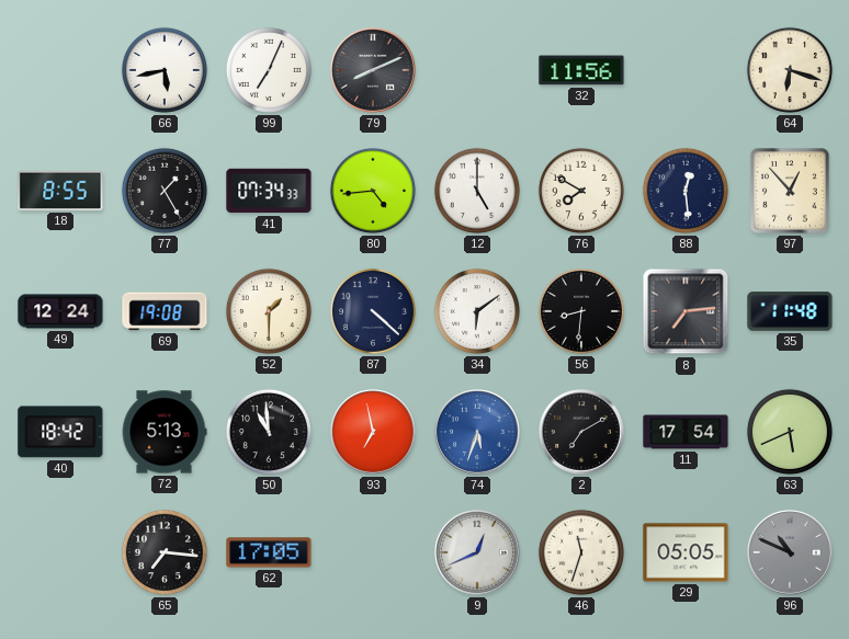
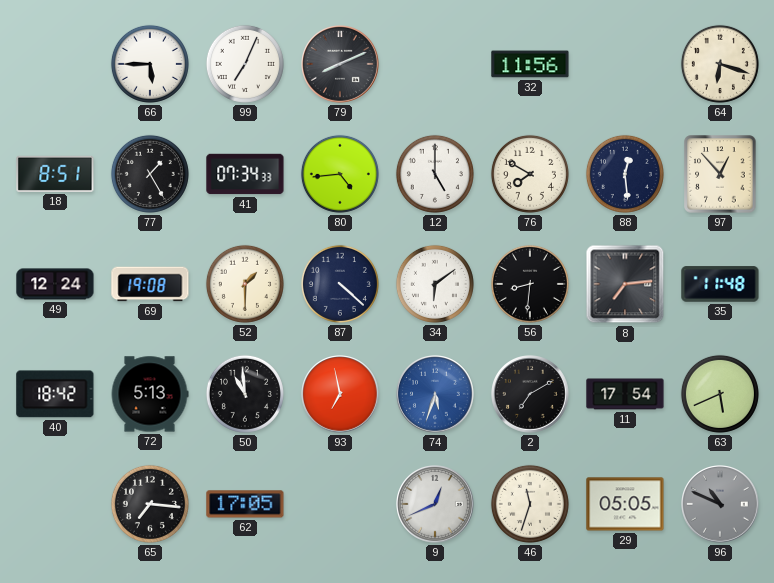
66: 5:43 -> 5:45
18: 8:55 -> 8:51
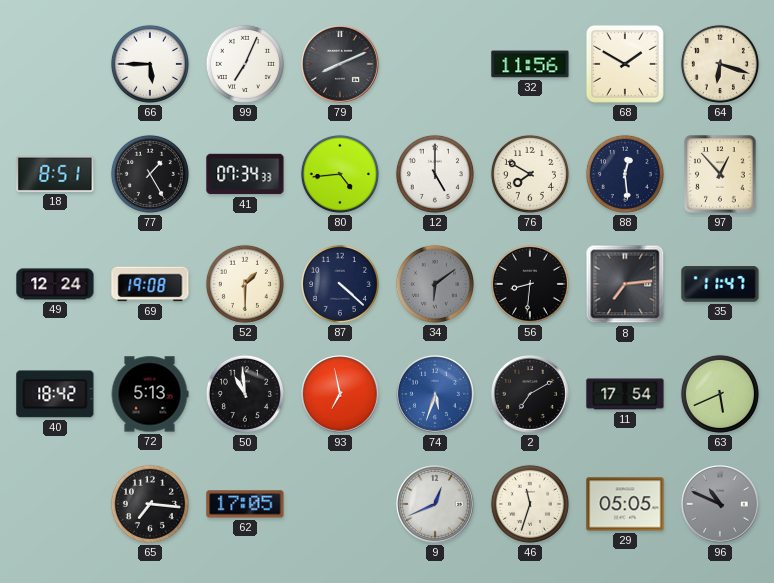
68: none -> 1:50
34 dial: white -> grey
35: 11:48 -> 11:47
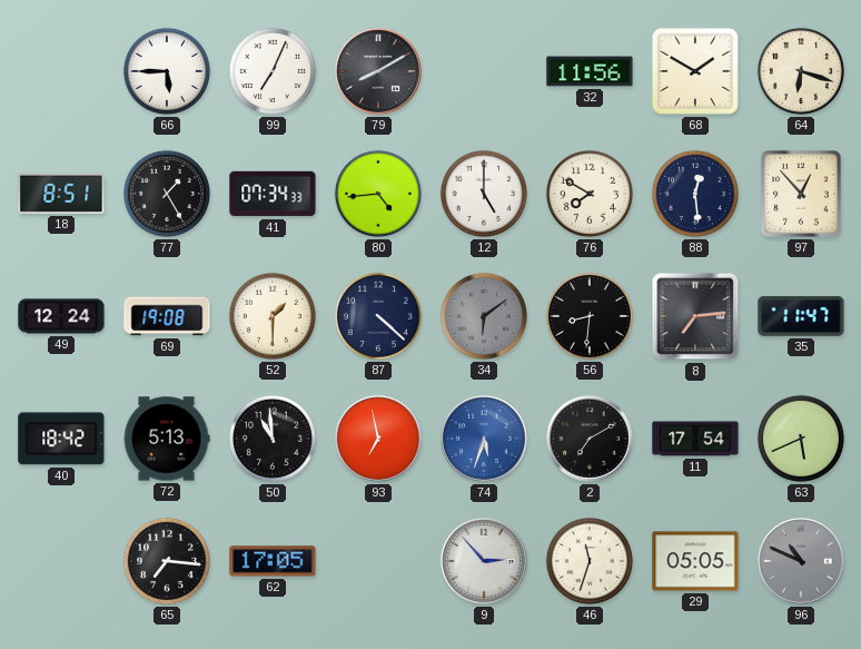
79: 8:11 -> 8:10
9: 12:41 -> 2:53
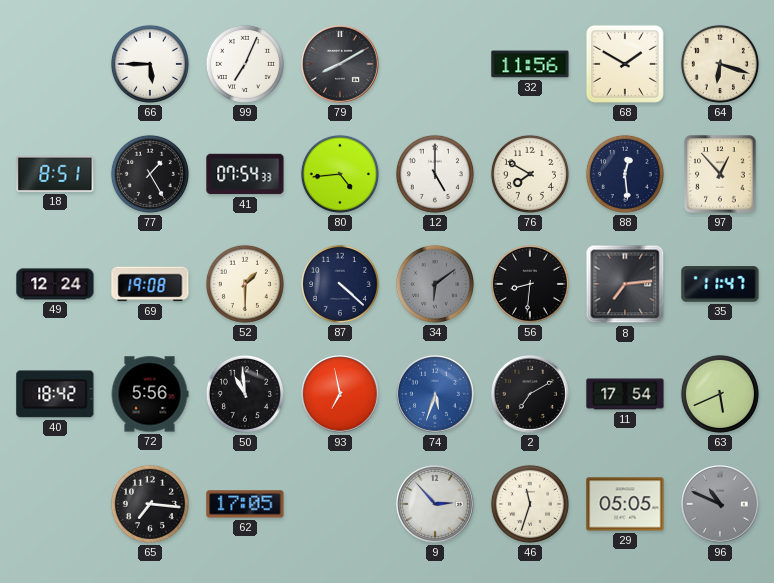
41: 07:34 -> 07:54
72: 5:13 -> 5:56
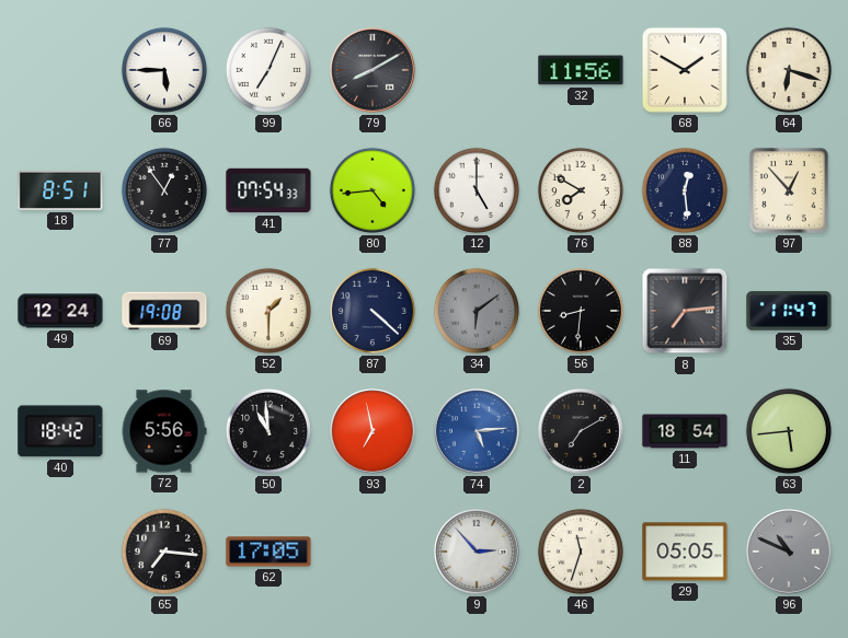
77: 1:25 -> 12:54
74: 5:33 -> 5:14
11: 17:54 -> 18:54
63: 5:41 -> 5:44
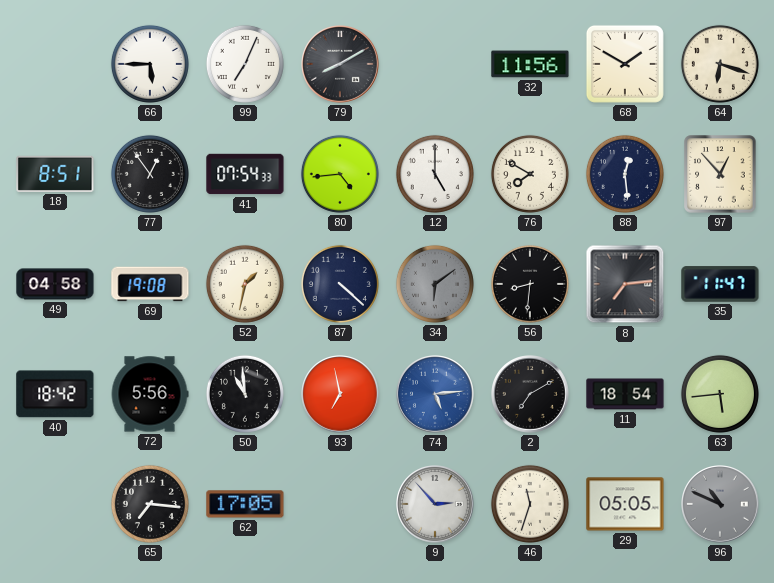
49: 12:24 -> 04:58
52: 1:30 -> 1:32
